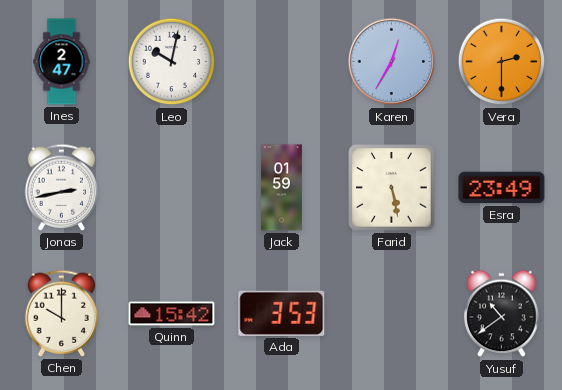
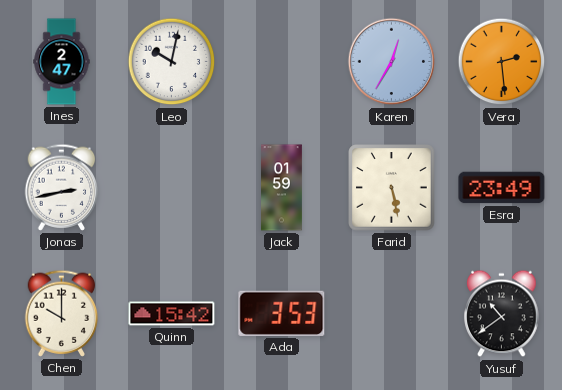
Vera: 2:30 -> 2:29
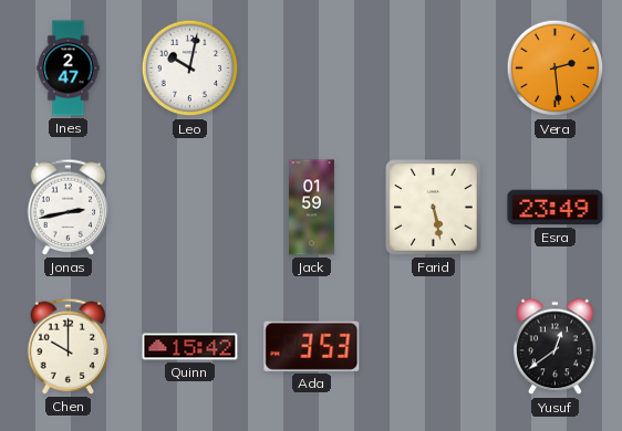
Karen: 12:35 -> none
Yusuf: 10:39 -> 12:39
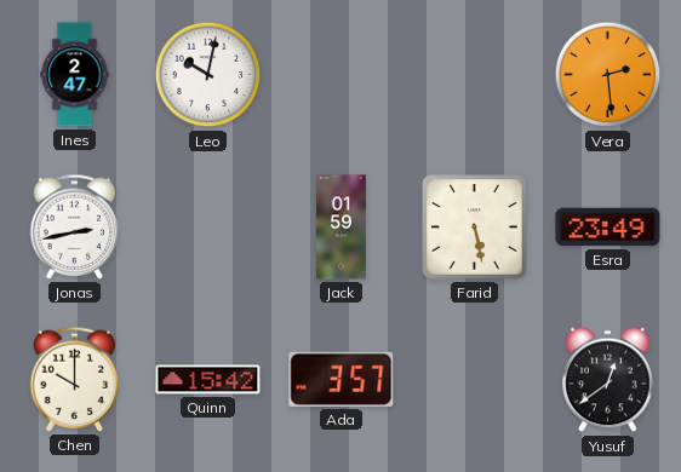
Ada: 3:53 -> 3:57
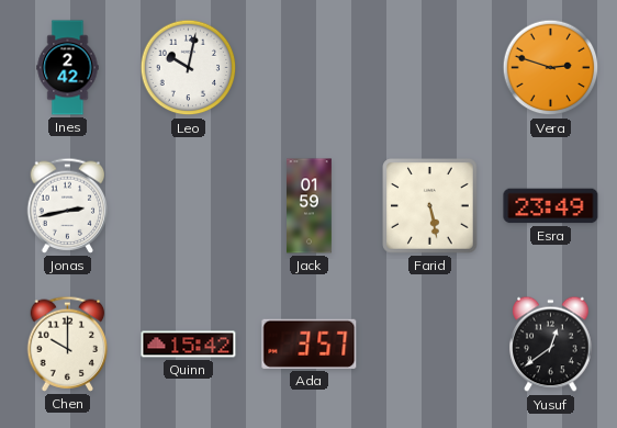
Ines: 2:47 -> 2:42
Vera: 2:29 -> 2:48
